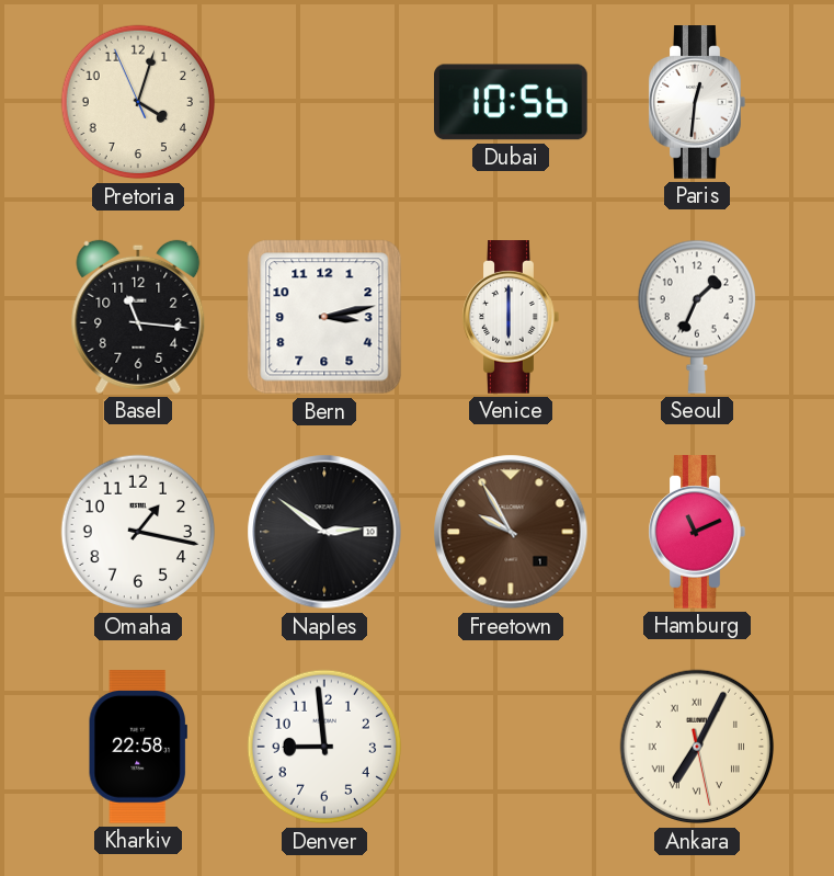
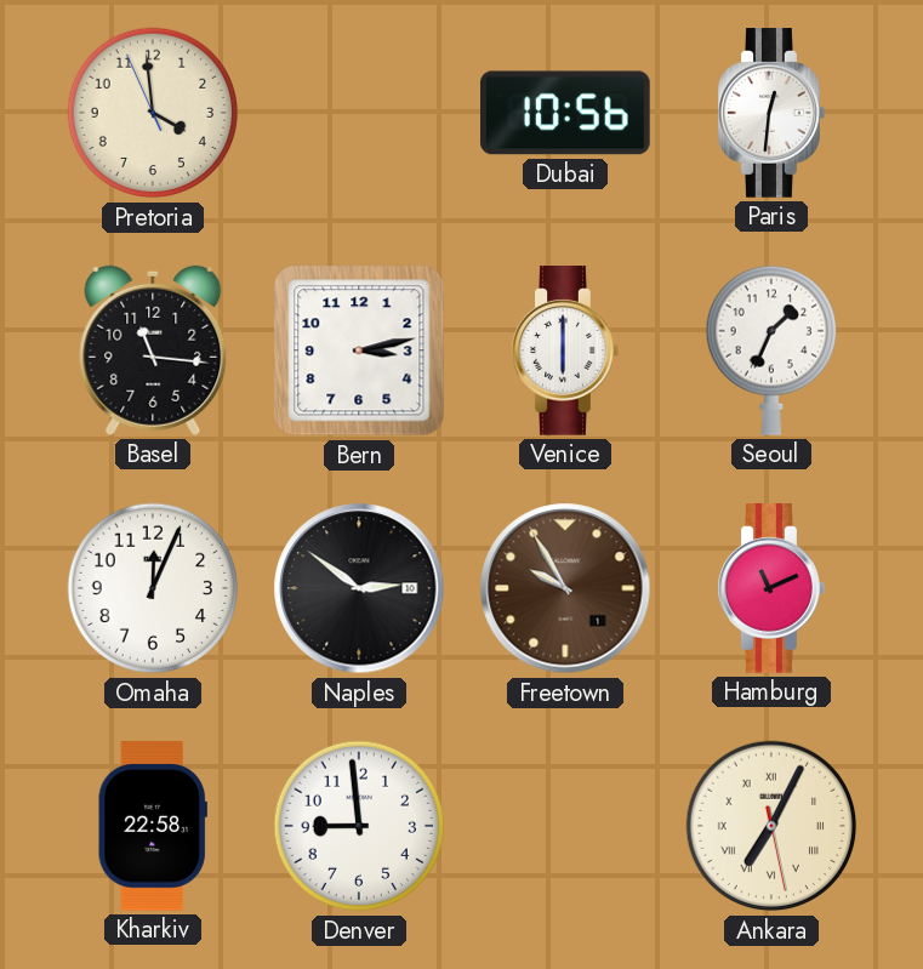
Pretoria: 4:02 -> 3:58
Omaha: 1:17 -> 12:04
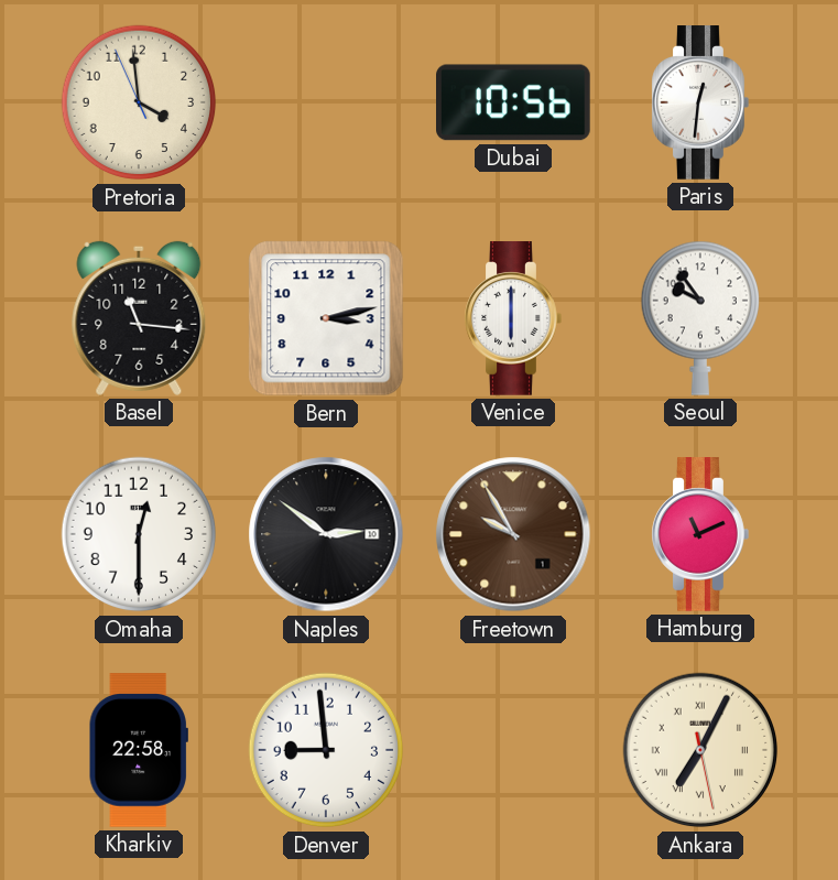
Seoul: 1:34 -> 9:54
Omaha: 12:04 -> 12:30
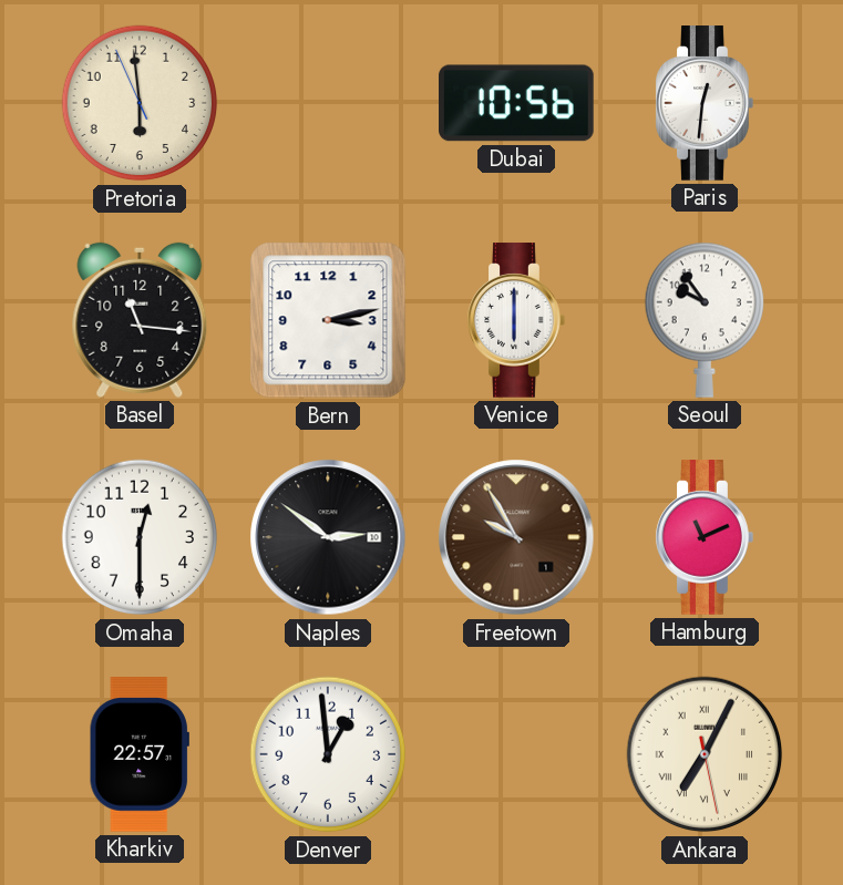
Pretoria: 3:58 -> 5:58
Kharkiv: 22:58 -> 22:57
Denver: 8:59 -> 12:59
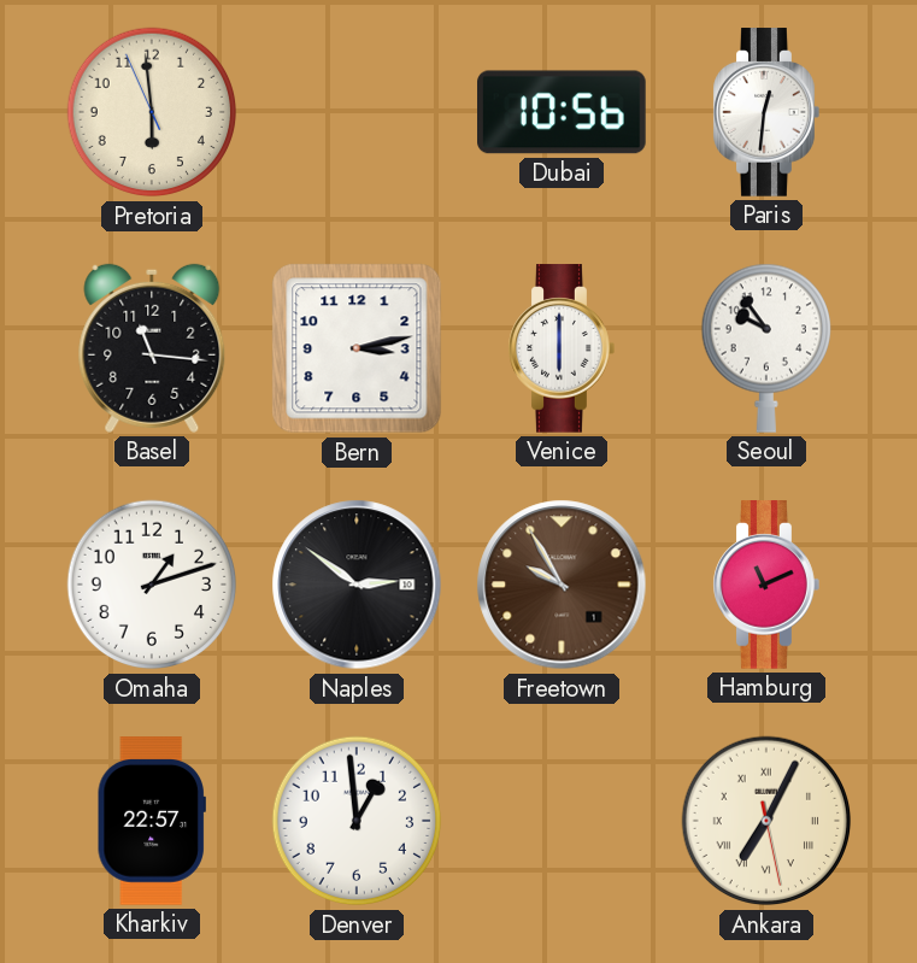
Omaha: 12:30 -> 1:12
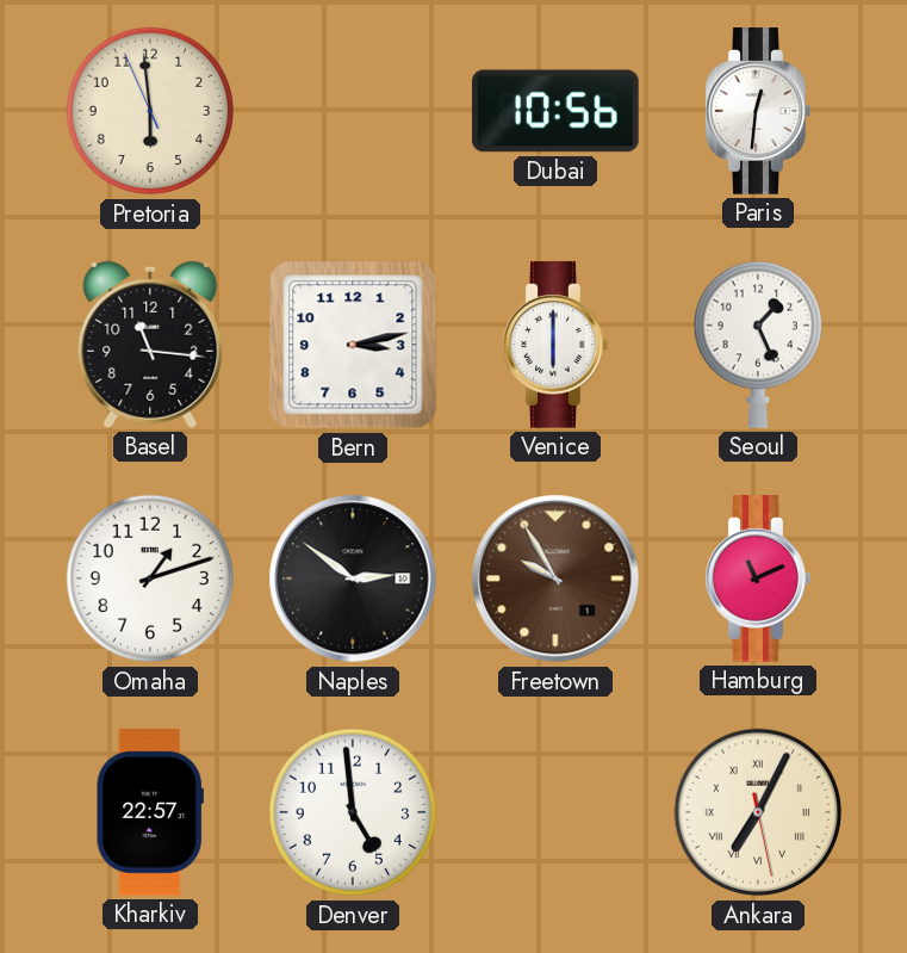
Seoul: 9:54 -> 1:26
Denver: 12:59 -> 4:59
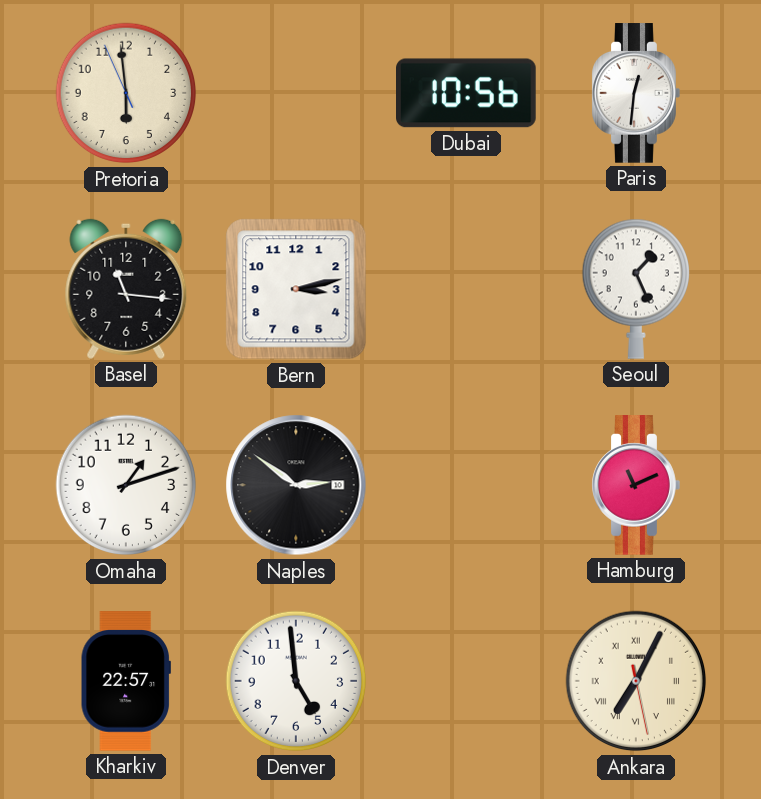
Venice: 6:00 -> none
Freetown: 9:55 -> none
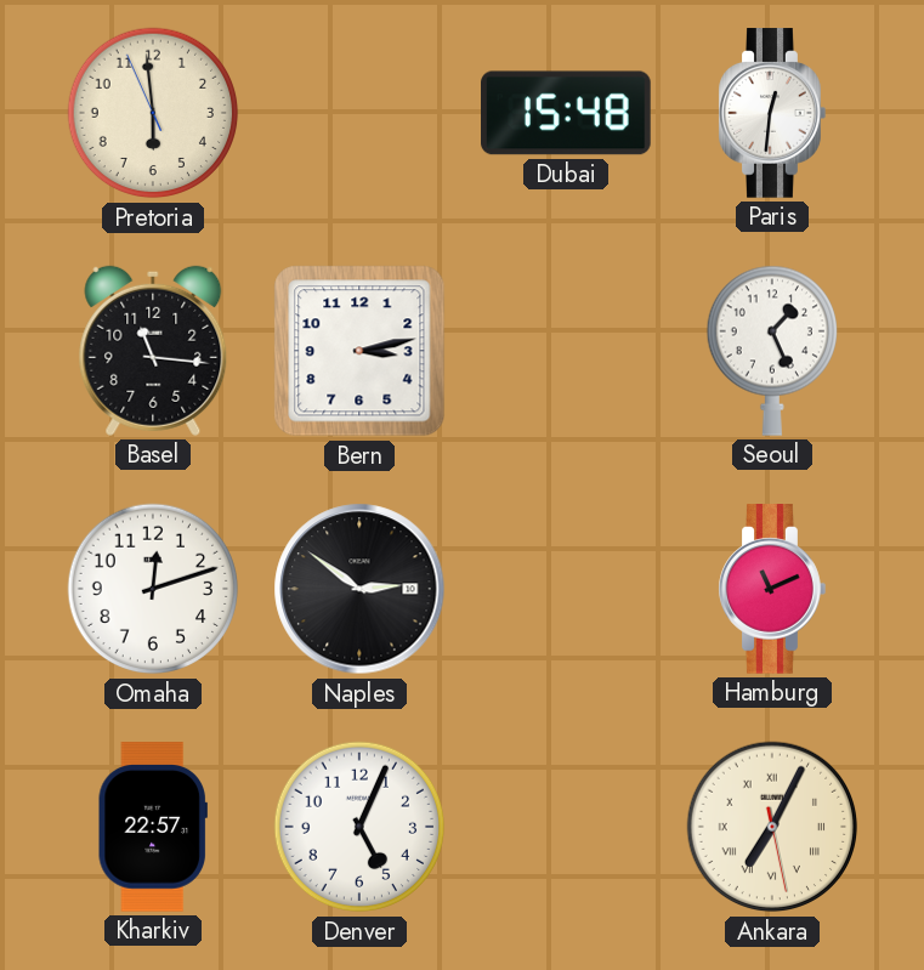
Dubai: 10:56 -> 15:48
Omaha: 1:12 -> 12:12
Denver: 4:59 -> 5:04
